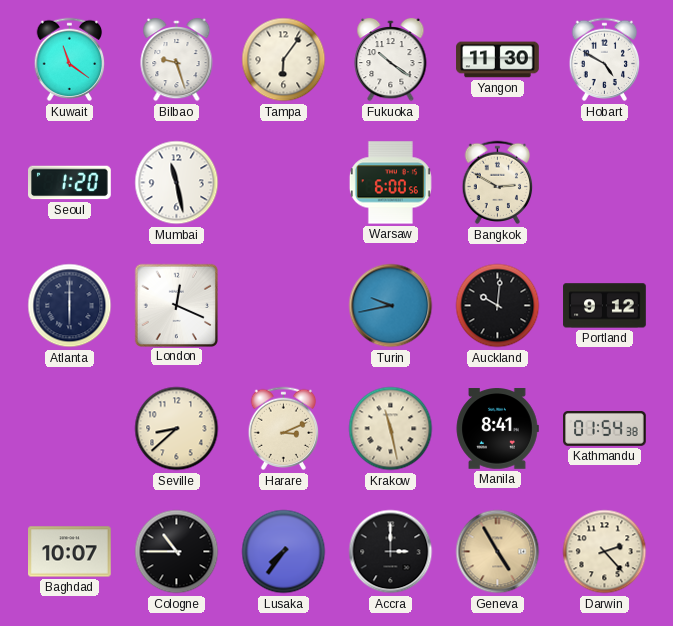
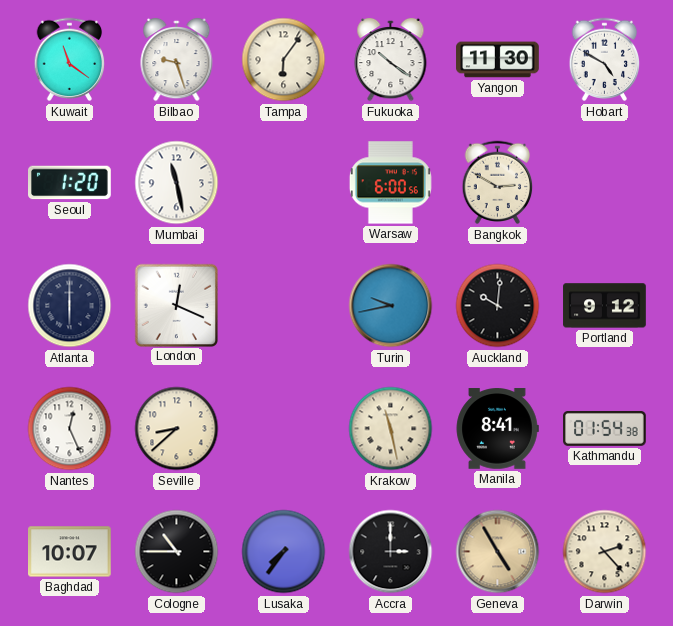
Nantes: none -> 12:26
Harare: 3:11 -> none
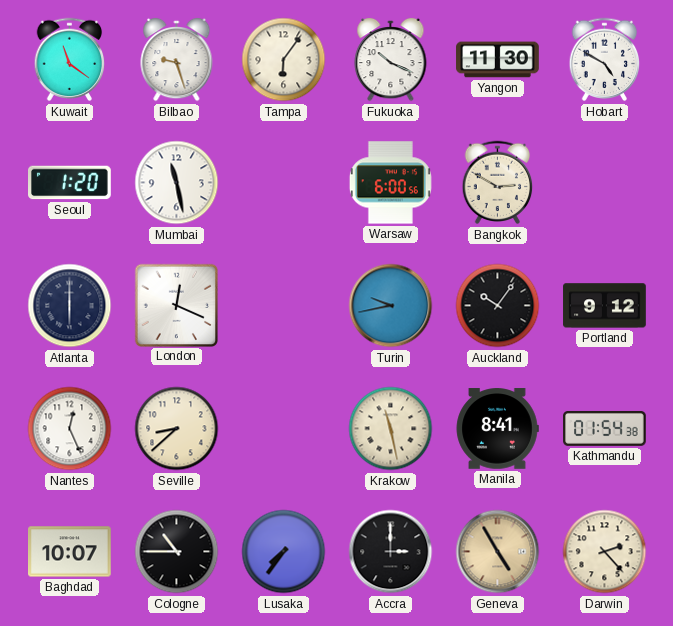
Fukuoka: 10:21 -> 10:19
Auckland: 10:01 -> 10:06
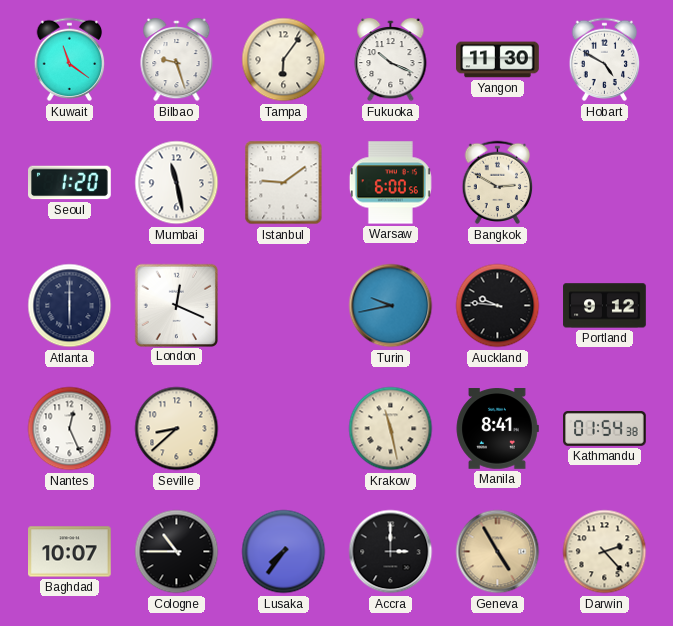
Istanbul: none -> 9:09
Auckland: 10:06 -> 9:46
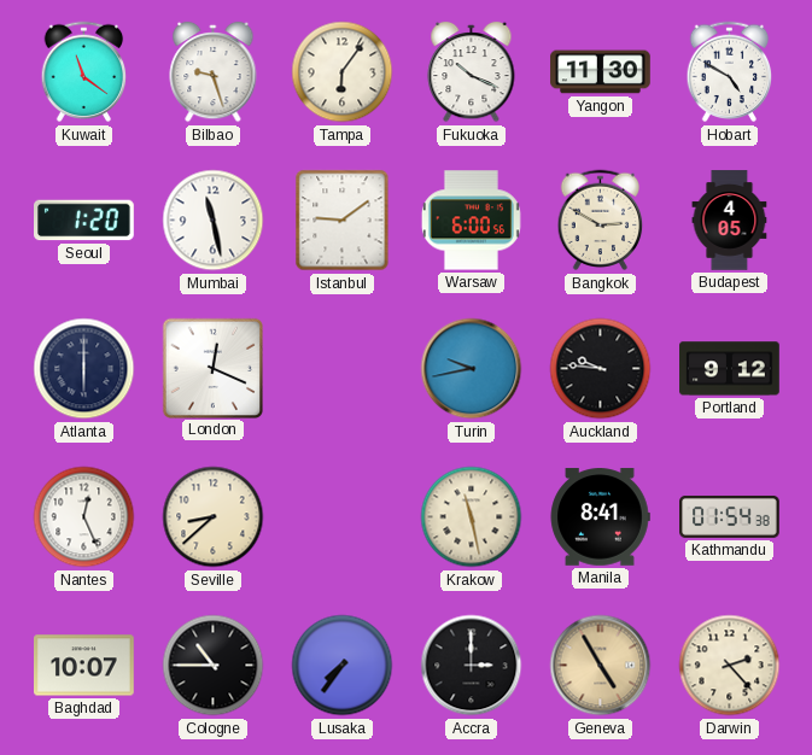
Budapest: none -> 4:05
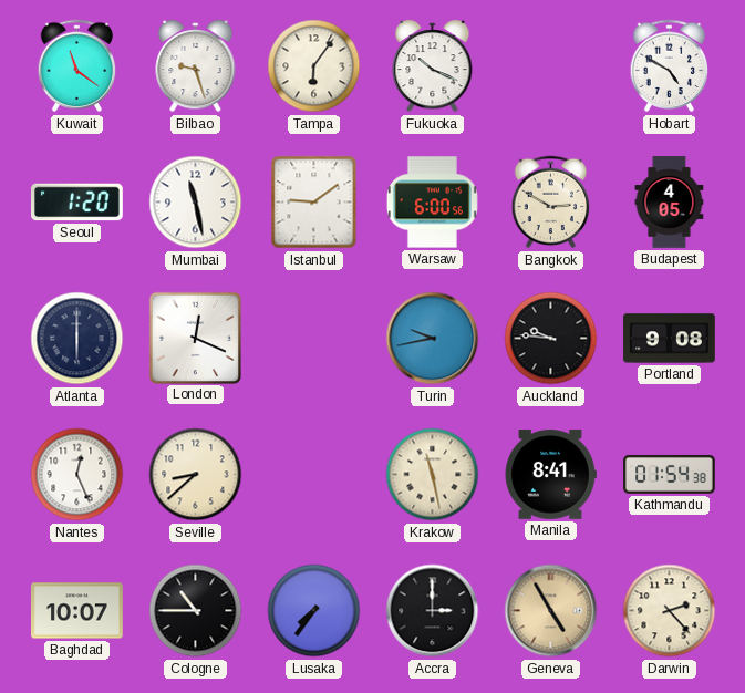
Yangon: 11:30 -> none
Portland: 9:12 -> 9:08
